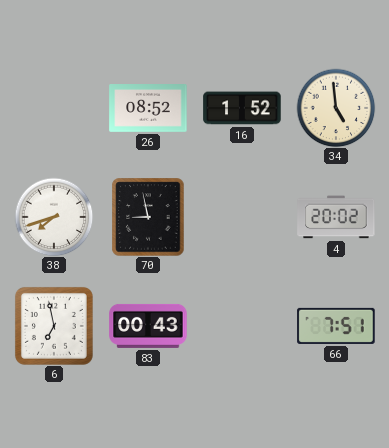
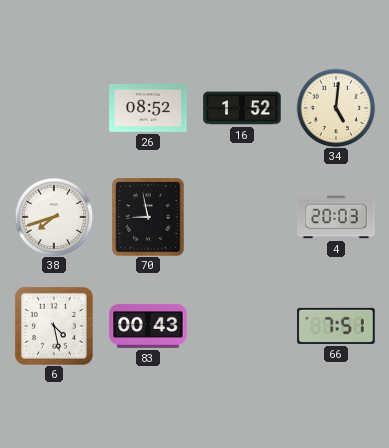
34: 4:59 -> 5:01
4: 20:02 -> 20:03
6: 6:58 -> 4:28
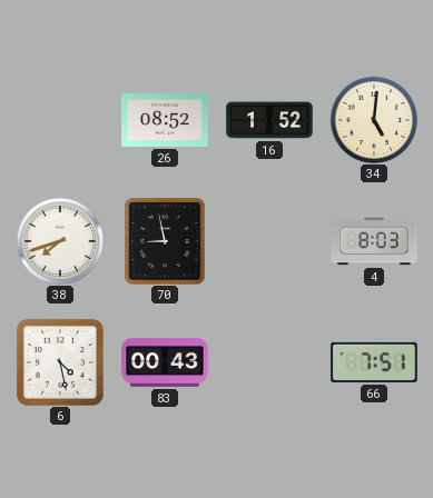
4: 20:03 -> 8:03
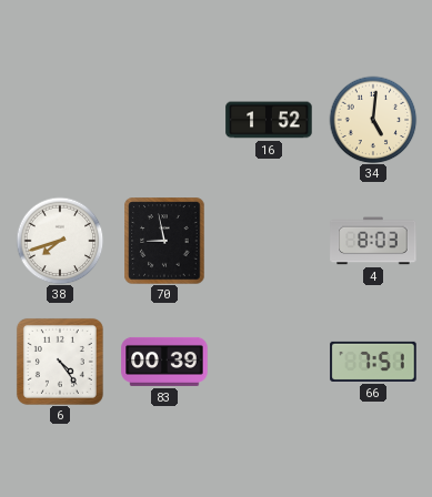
26: 08:52 -> none
6: 4:28 -> 4:24
83: 00:43 -> 00:39
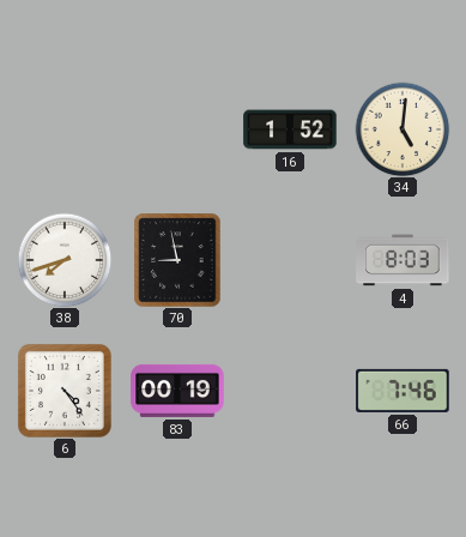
83: 00:39 -> 00:19
66: 7:51 -> 7:46
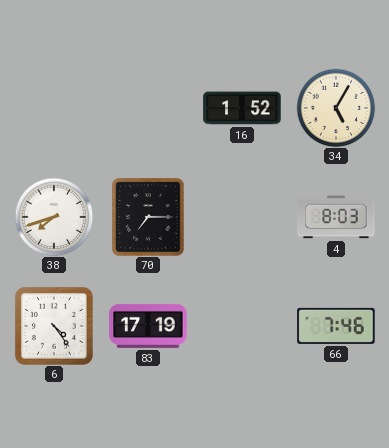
34: 5:01 -> 5:05
70: 8:58 -> 7:15
83: 00:19 -> 17:19
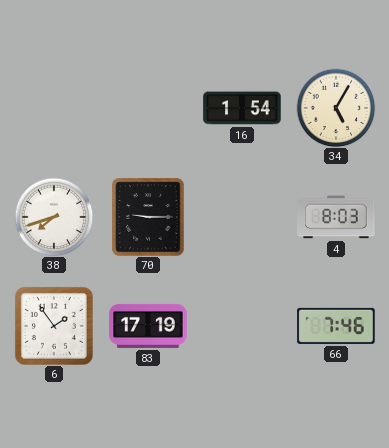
16: 1:52 -> 1:54
70: 7:15 -> 9:15
6: 4:24 -> 1:54
